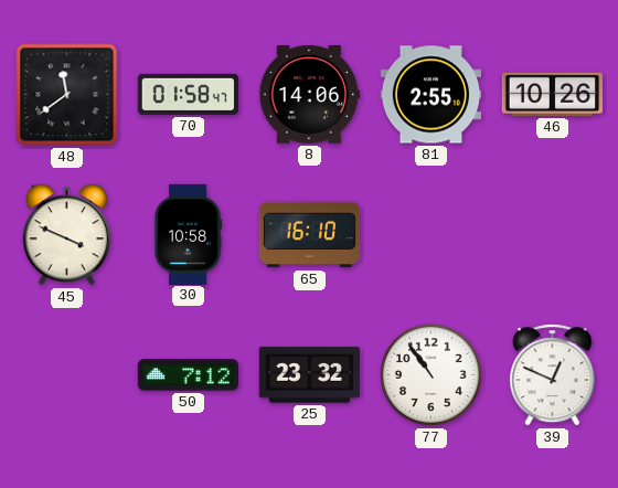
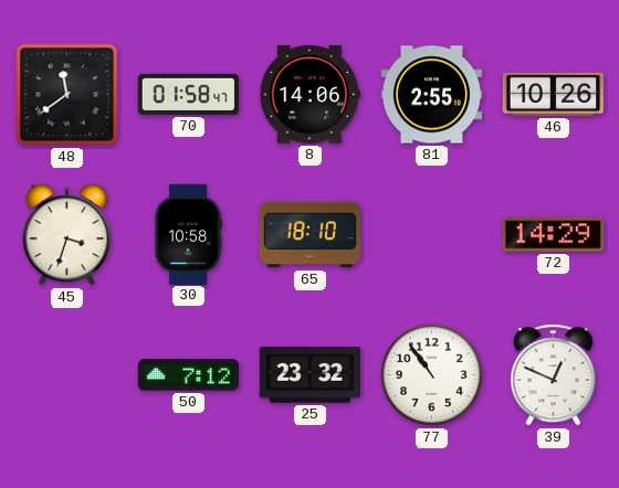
45: 3:49 -> 3:33
65: 16:10 -> 18:10
72: none -> 14:29
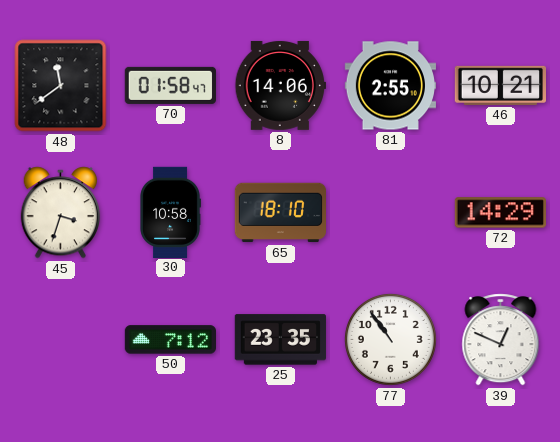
46: 10:26 -> 10:21
25: 23:32 -> 23:35
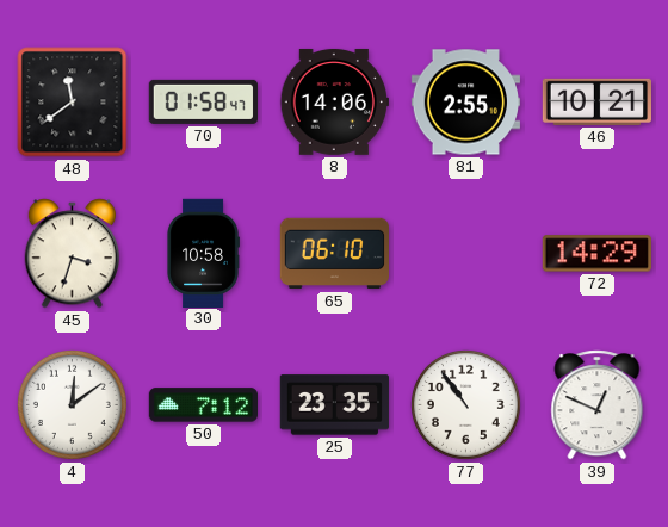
65: 18:10 -> 06:10
4: none -> 12:09
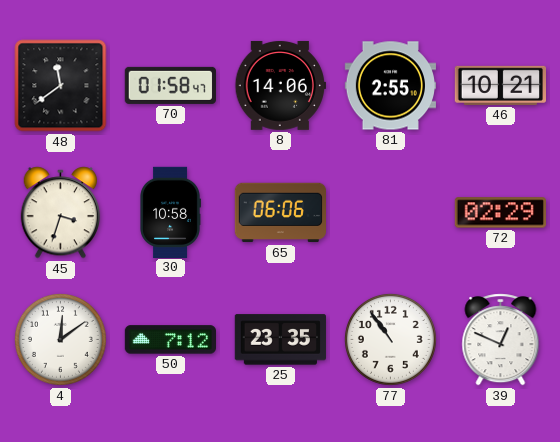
65: 06:10 -> 06:06
72: 14:29 -> 02:29
